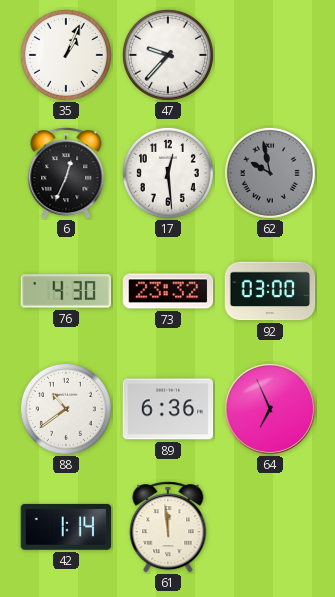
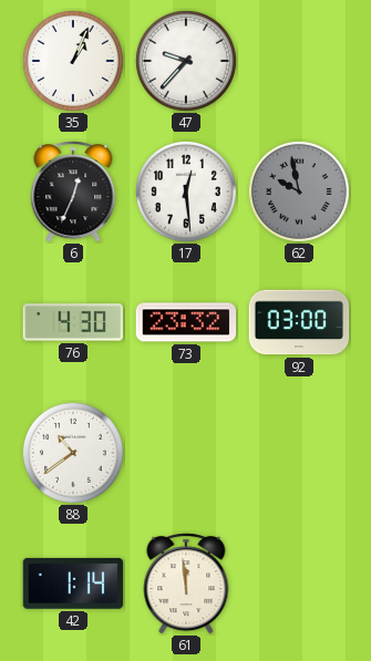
89: 6:36 -> none
64: 6:56 -> none
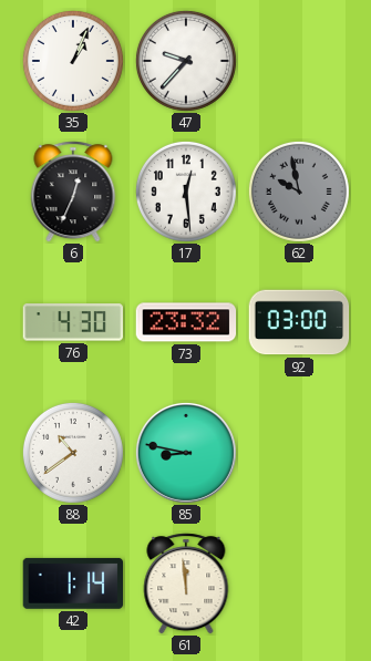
85: none -> 8:47
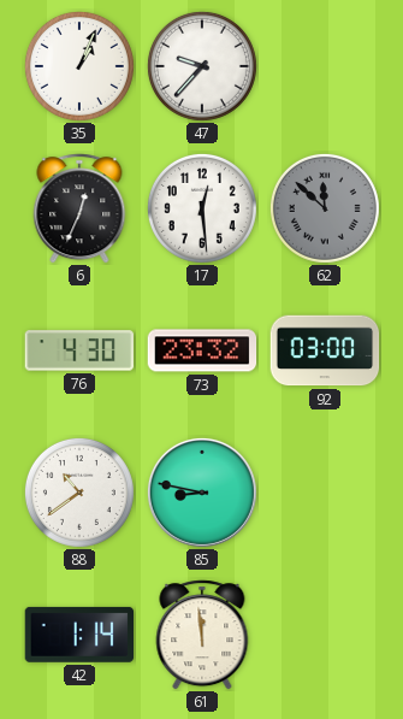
62: 9:58 -> 11:52
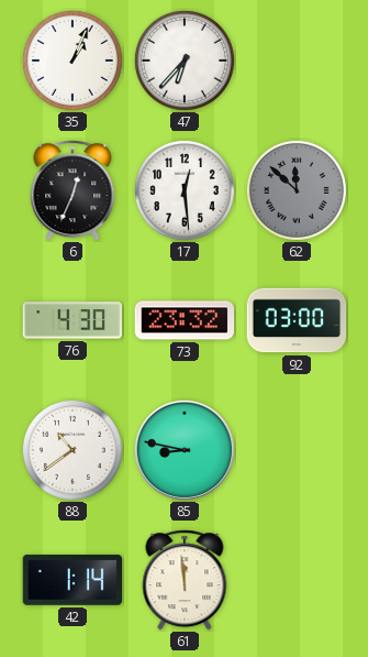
47: 9:37 -> 6:37
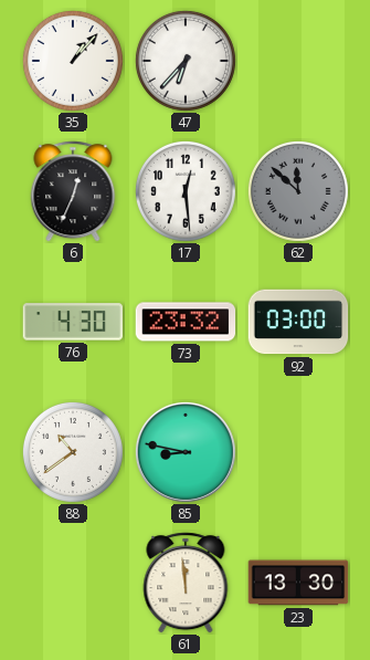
35: 1:04 -> 1:07
42: 1:14 -> none
23: none -> 13:30
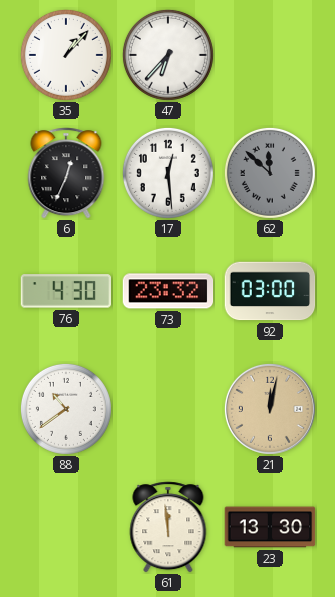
85: 8:47 -> none
21: none -> 12:02
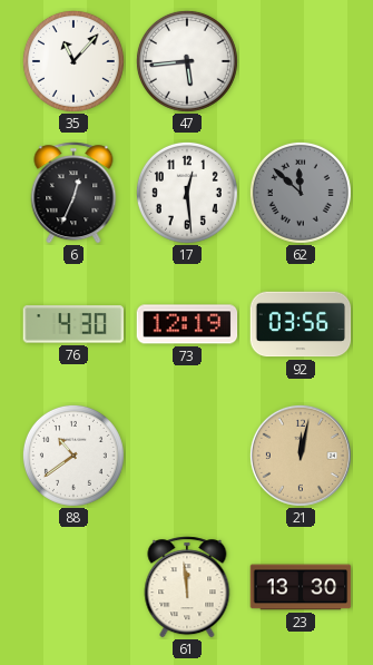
35: 1:07 -> 11:07
47: 6:37 -> 5:44
73: 23:32 -> 12:19
92: 03:00 -> 03:56
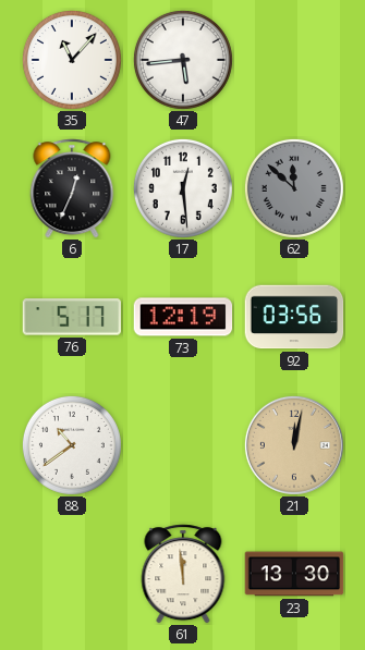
76: 4:30 -> 5:17
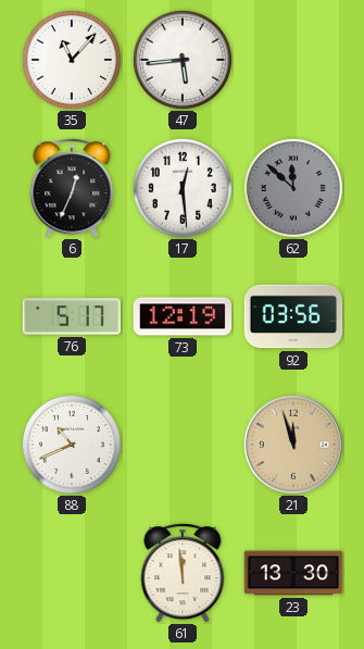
88: 10:39 -> 10:41
21: 12:02 -> 11:57
